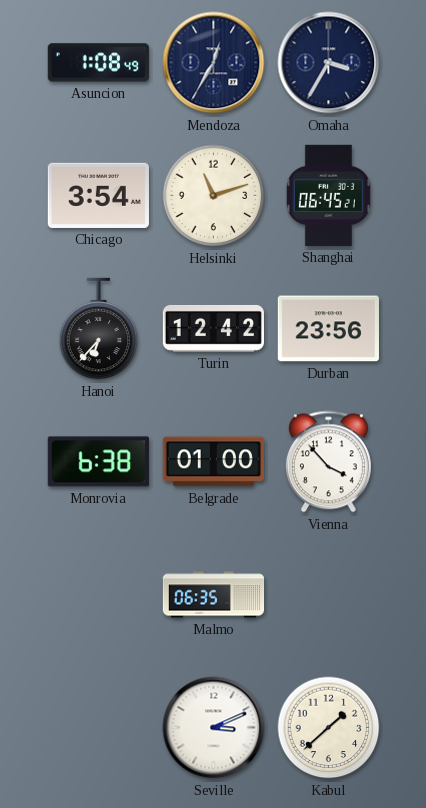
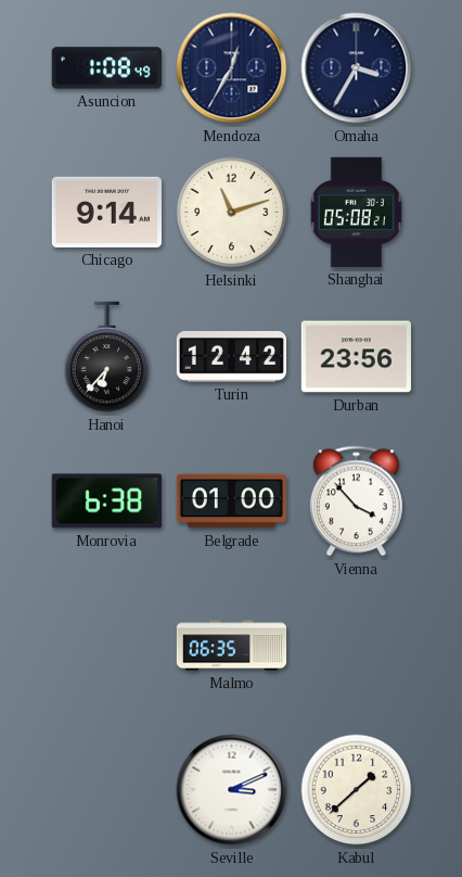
Chicago: 3:54 -> 9:14
Shanghai: 06:45 -> 05:08
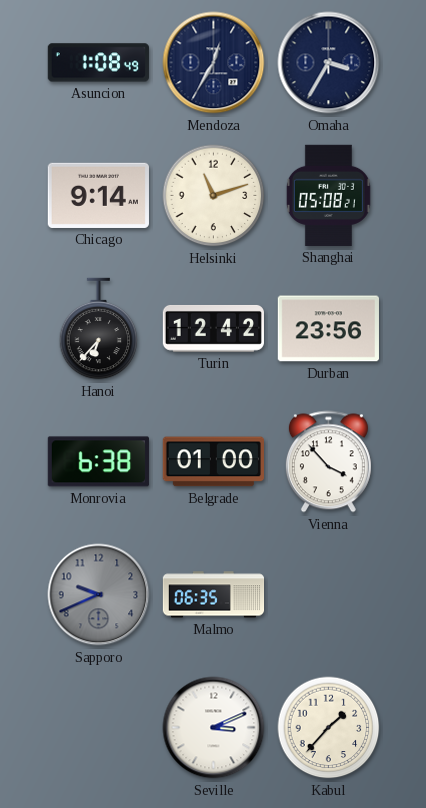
Sapporo: none -> 9:41
Kabul: 1:38 -> 1:37
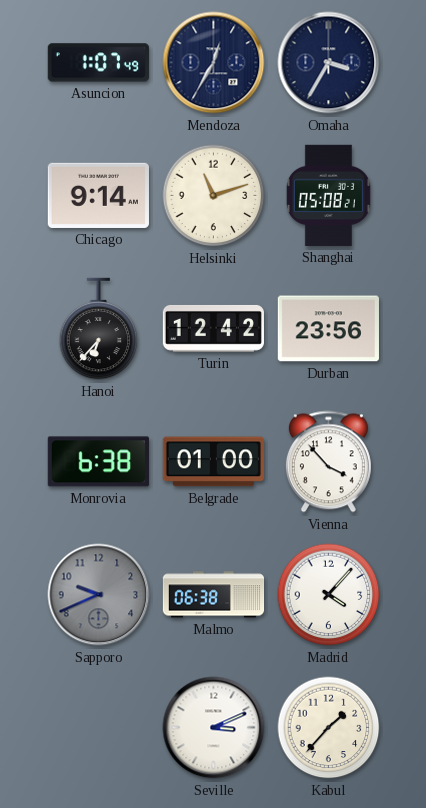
Asuncion: 1:08 -> 1:07
Malmo: 06:35 -> 06:38
Madrid: none -> 4:07
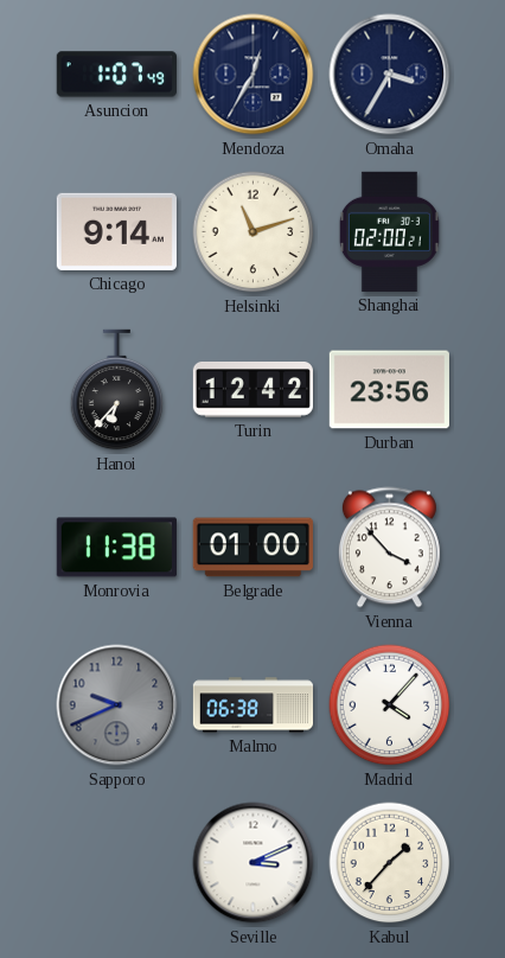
Shanghai: 05:08 -> 02:00
Monrovia: 6:38 -> 11:38
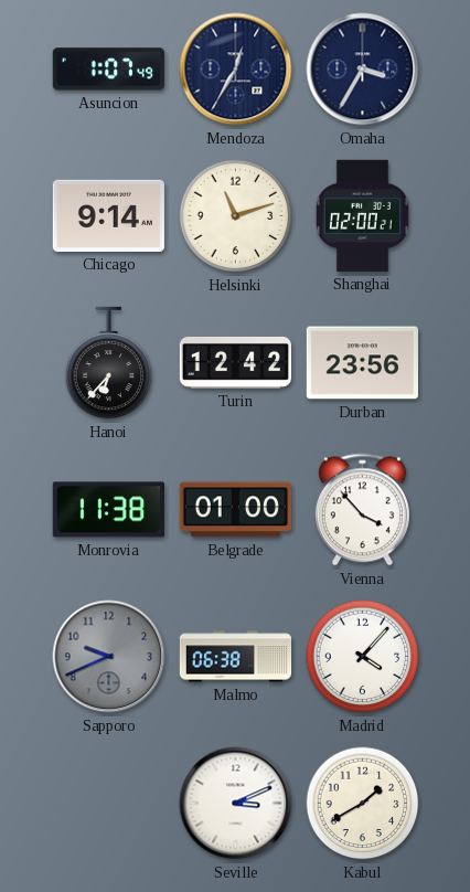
Kabul: 1:37 -> 1:40
